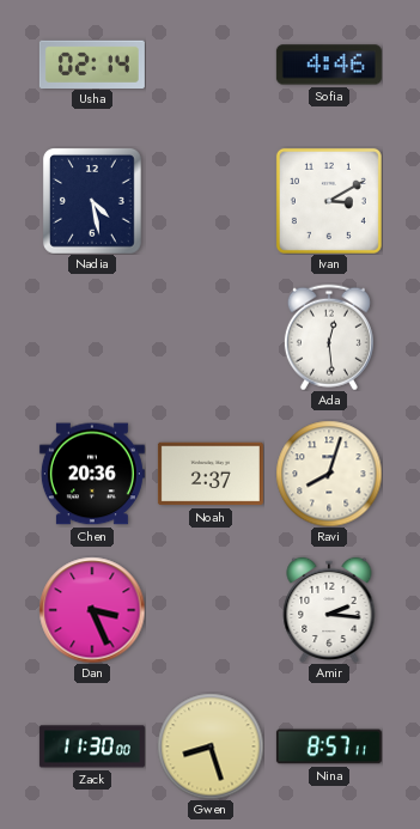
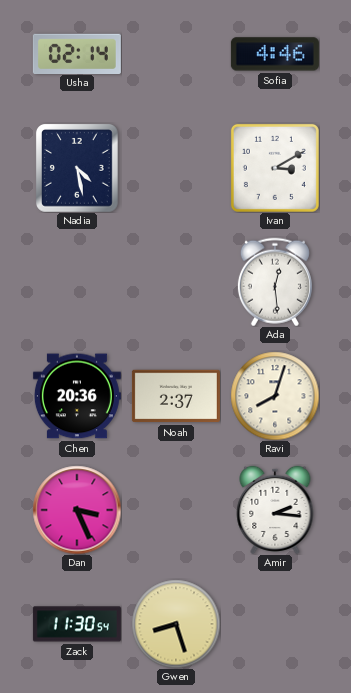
Zack: 11:30:00 -> 11:30:54
Nina: 8:57 -> none
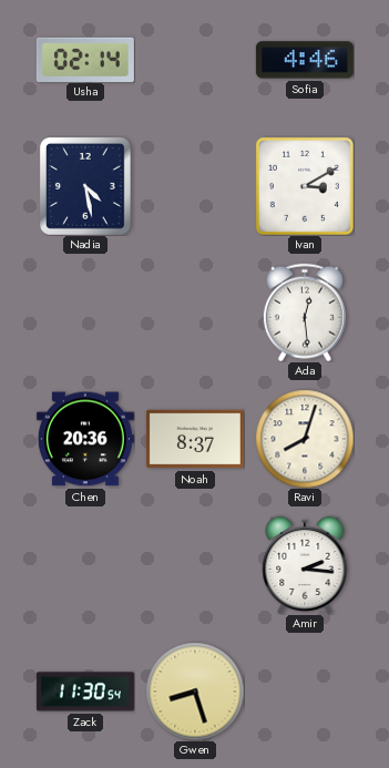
Noah: 2:37 -> 8:37
Dan: 3:26 -> none
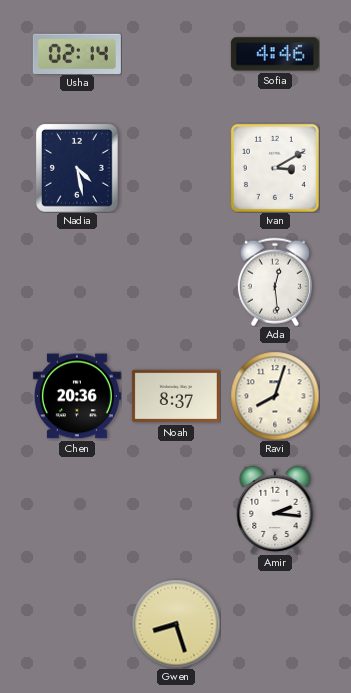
Zack: 11:30 -> none
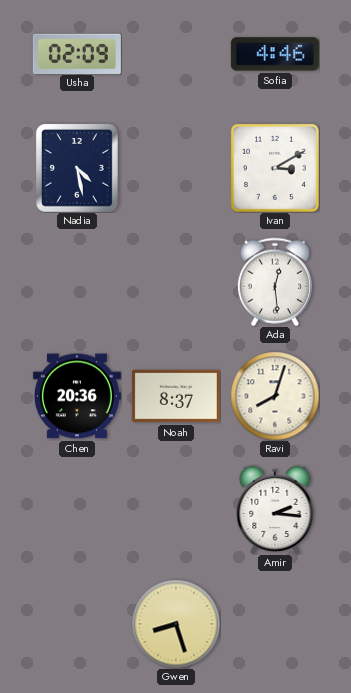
Usha: 02:14 -> 02:09
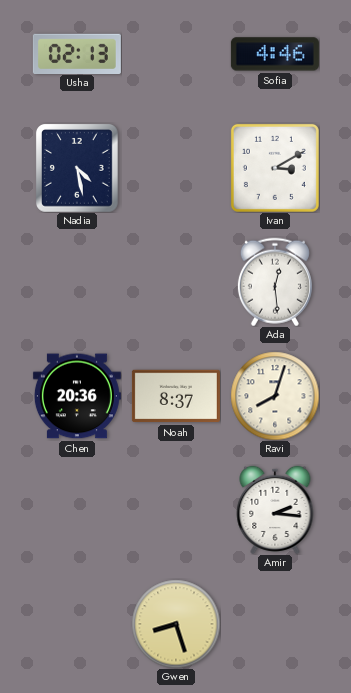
Usha: 02:09 -> 02:13
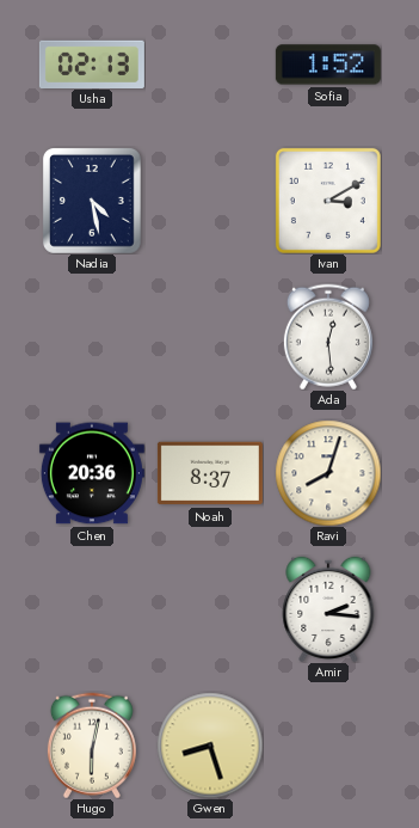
Sofia: 4:46 -> 1:52
Hugo: none -> 6:02
